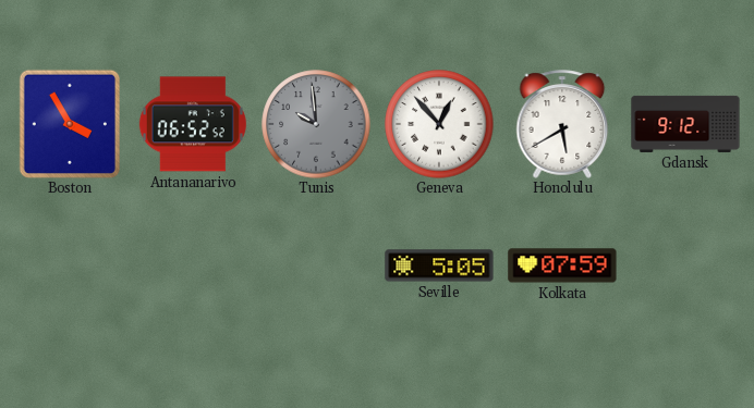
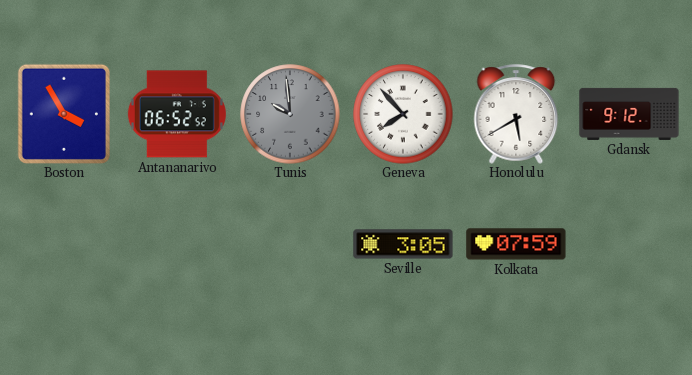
Geneva: 12:53 -> 7:53
Seville: 5:05 -> 3:05
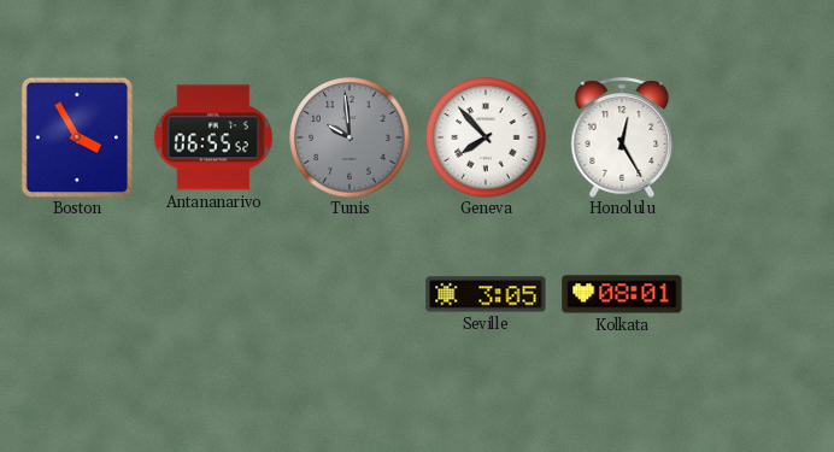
Antananarivo: 06:52 -> 06:55
Honolulu: 5:40 -> 12:25
Gdansk: 9:12 -> none
Kolkata: 07:59 -> 08:01
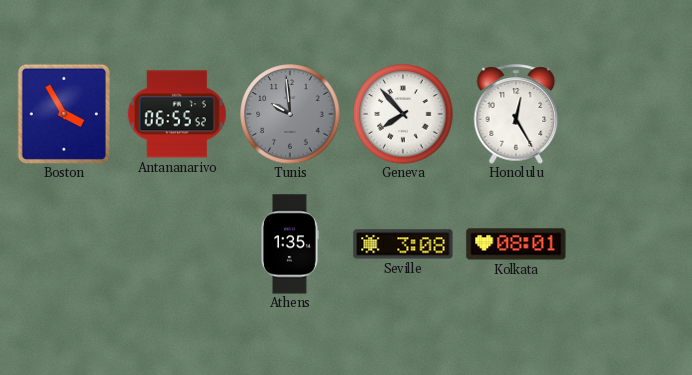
Athens: none -> 1:35
Seville: 3:05 -> 3:08
